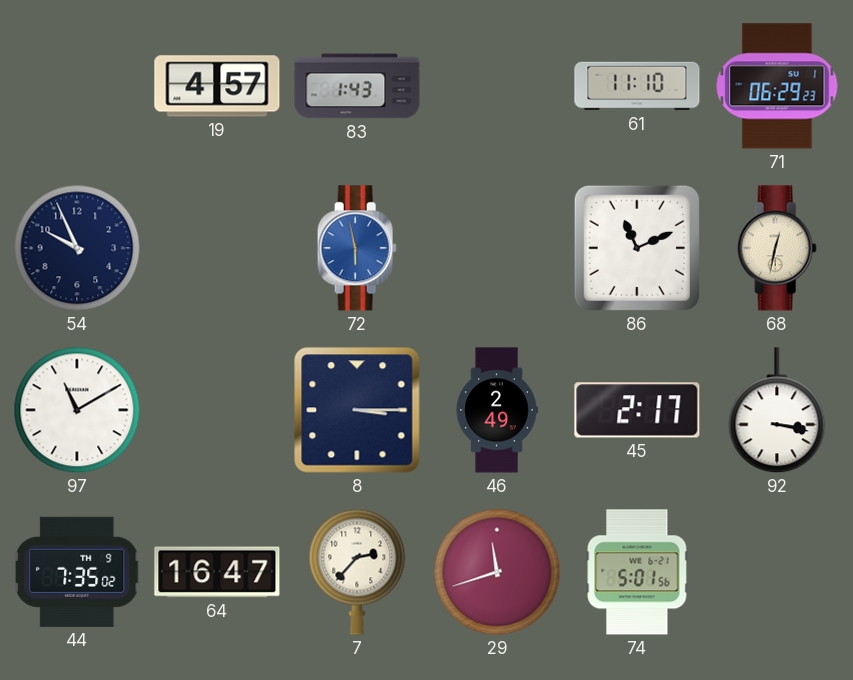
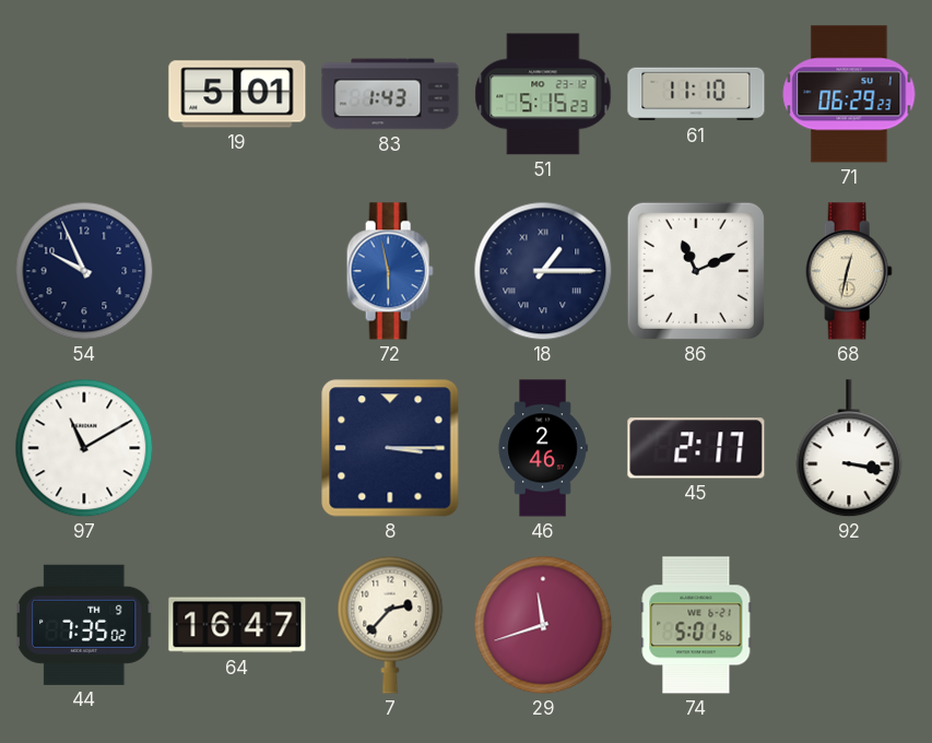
19: 4:57 -> 5:01
51: none -> 5:15
18: none -> 1:15
46: 2:49 -> 2:46
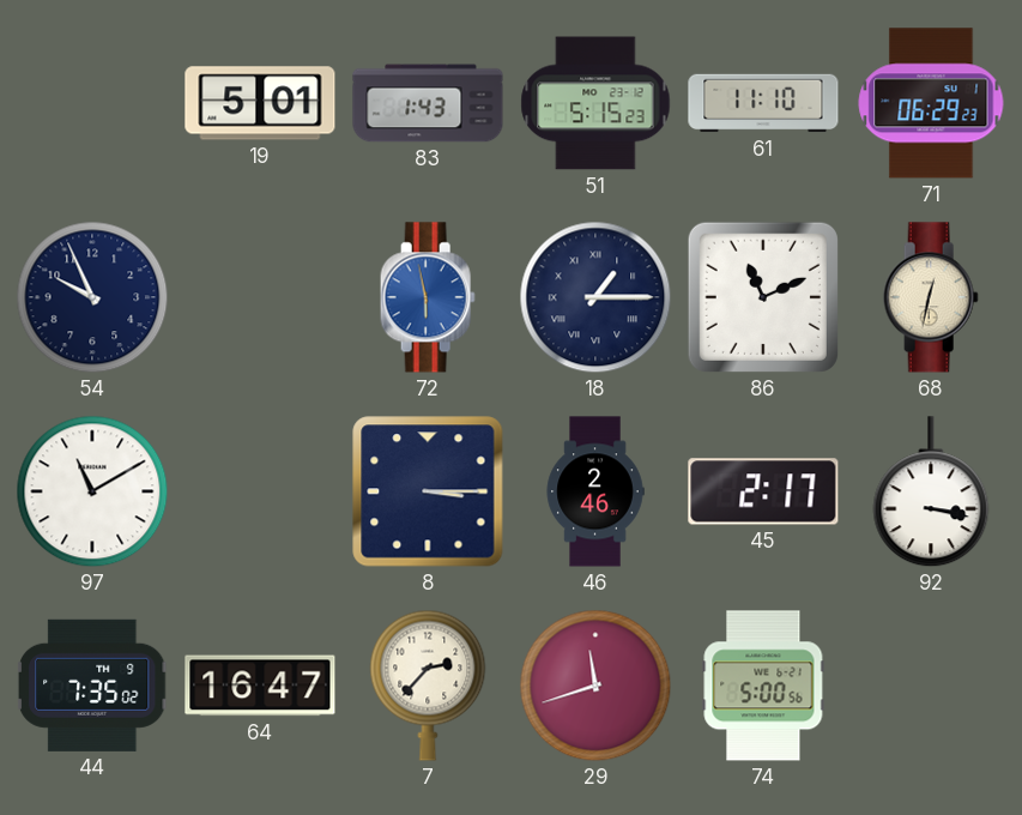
74: 5:01 -> 5:00
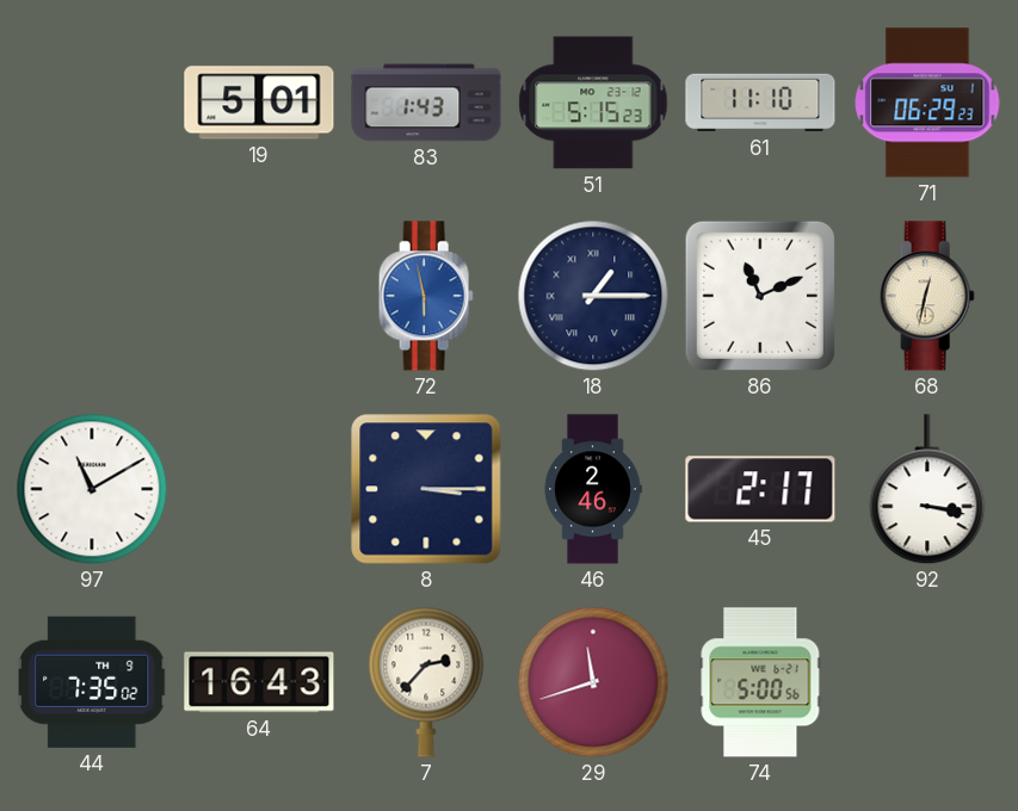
54: 9:56 -> none
64: 16:47 -> 16:43
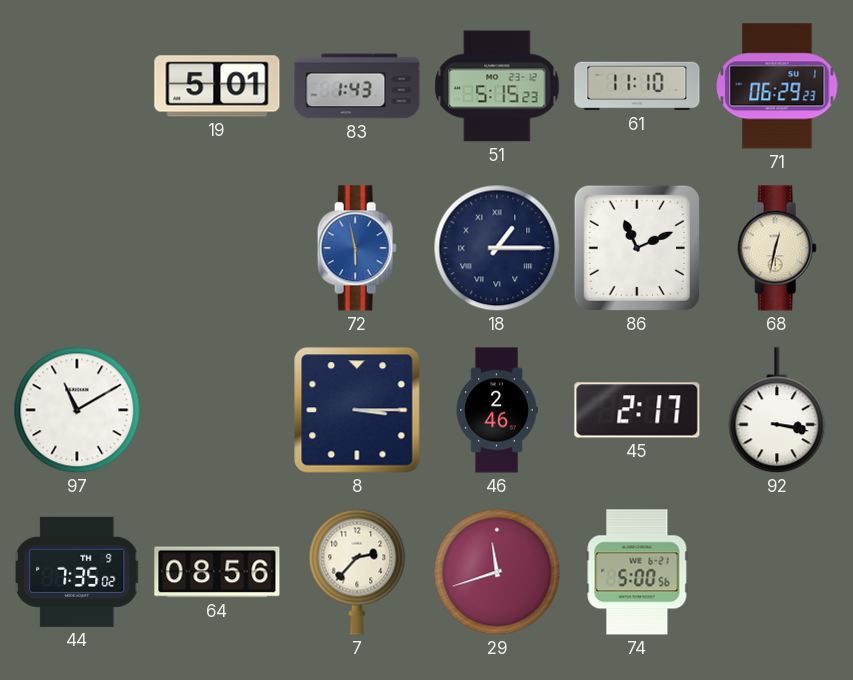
64: 16:43 -> 08:56
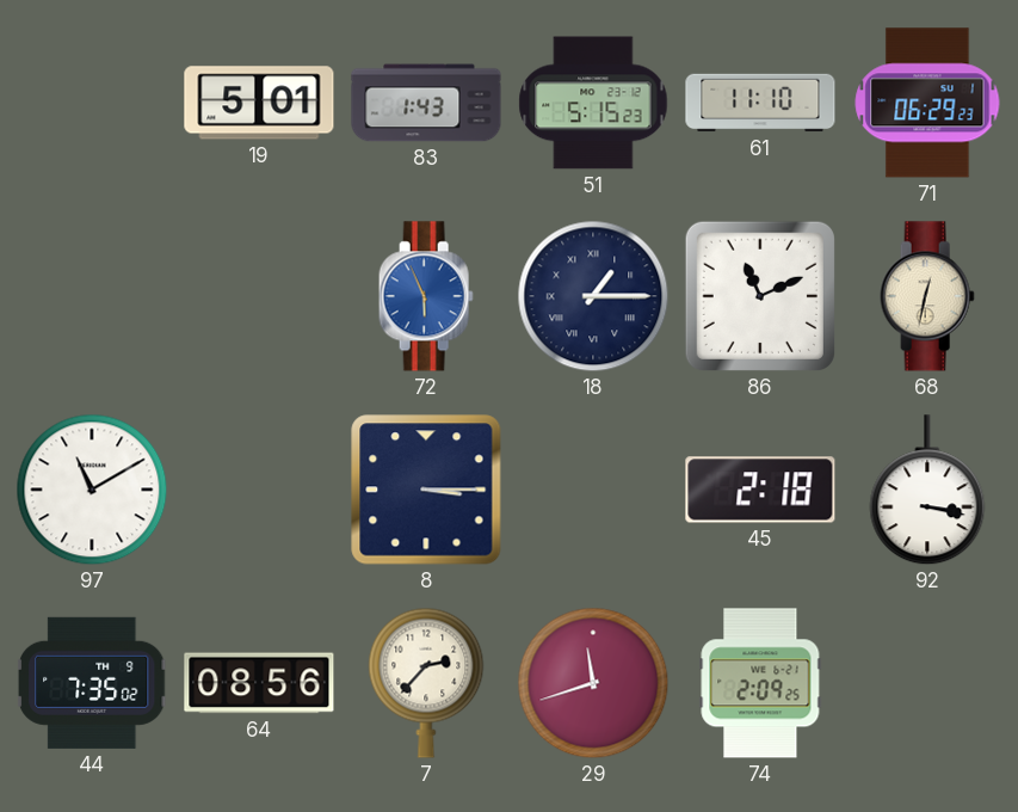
72: 5:58 -> 5:56
46: 2:46 -> none
45: 2:17 -> 2:18
74: 5:00 -> 2:09
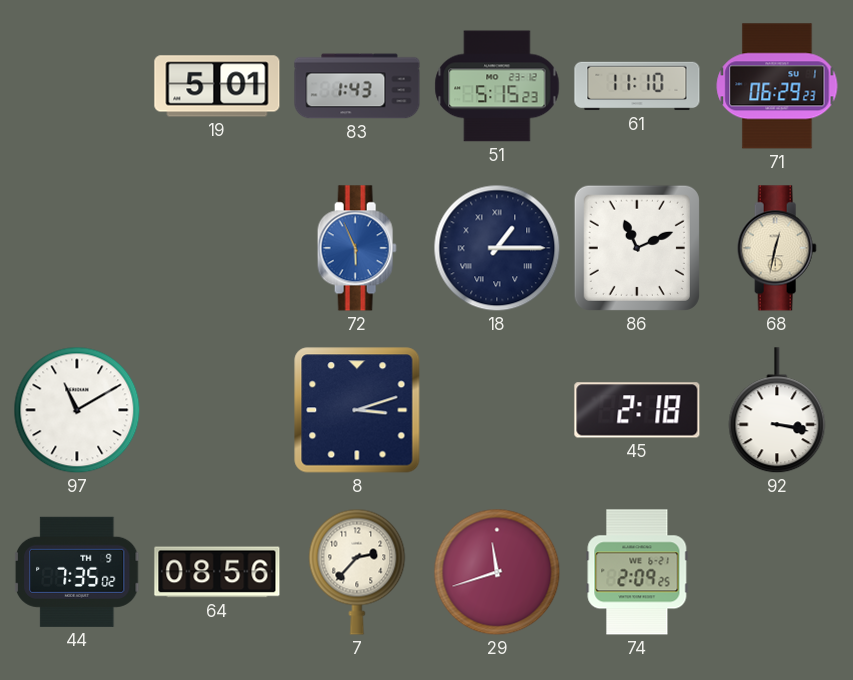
8: 3:15 -> 3:12
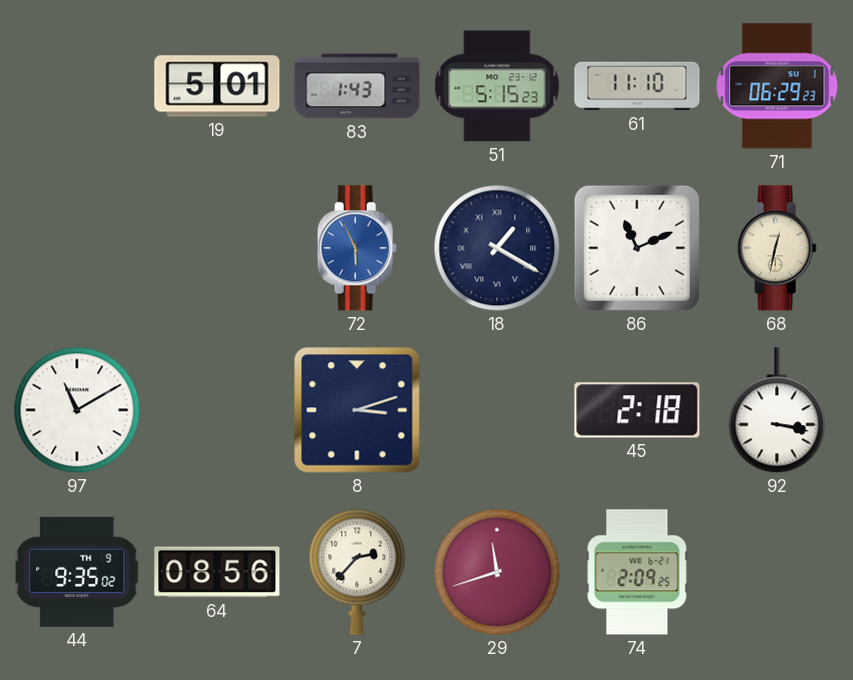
18: 1:15 -> 1:20
44: 7:35 -> 9:35
